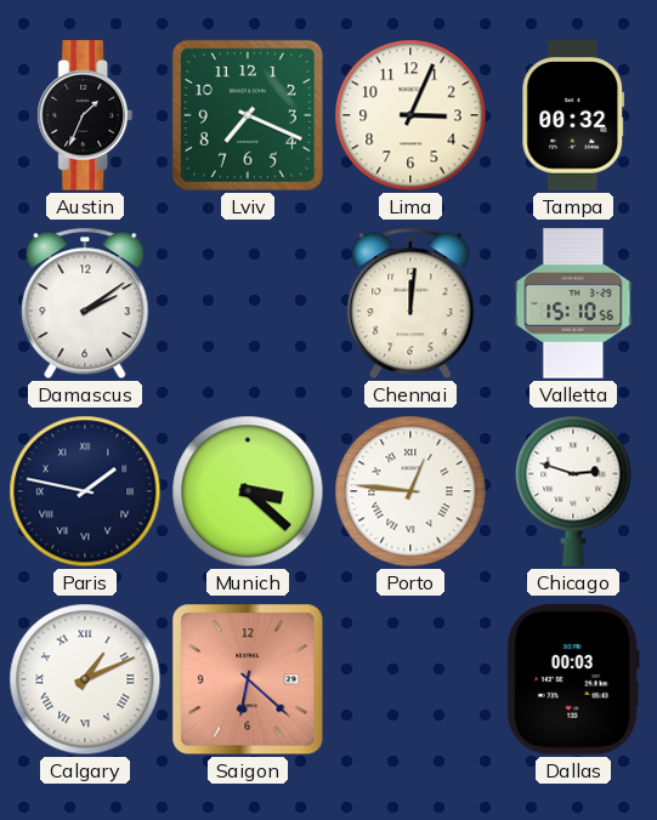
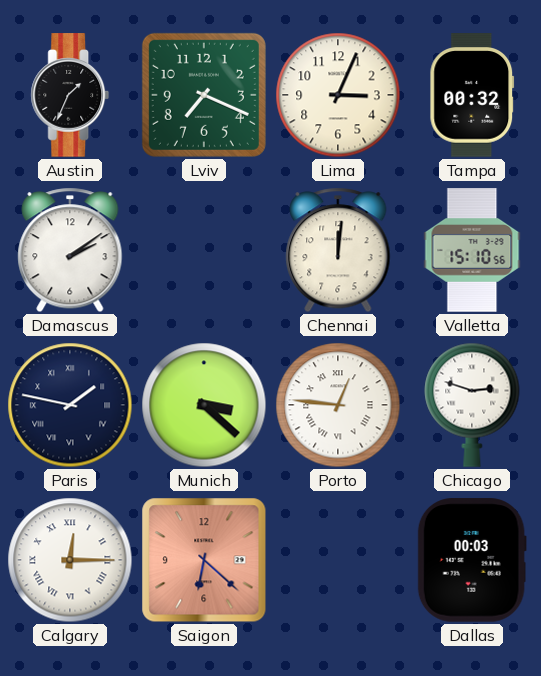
Calgary: 1:11 -> 12:15
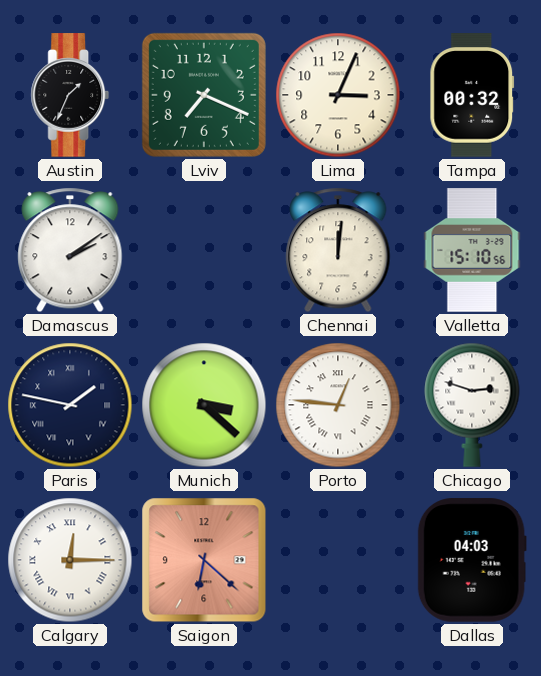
Dallas: 00:03 -> 04:03
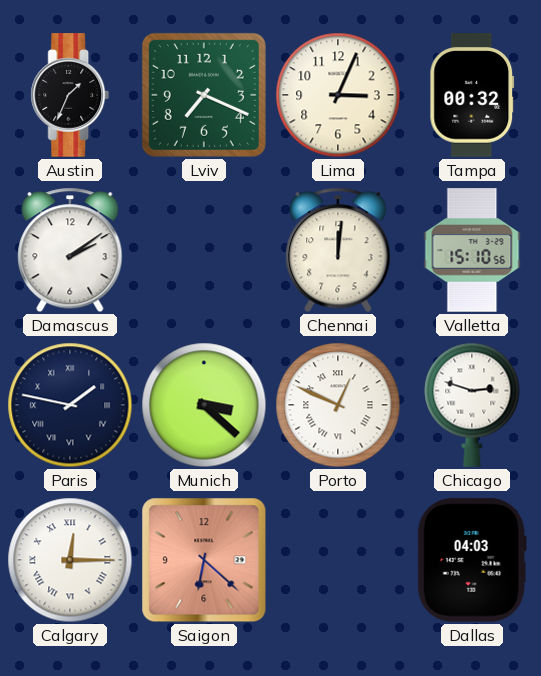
Porto: 12:46 -> 12:49
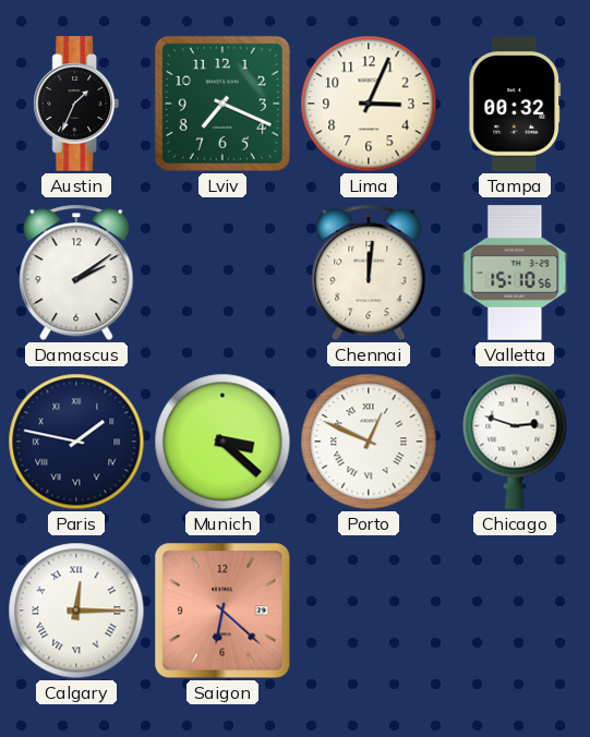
Dallas: 04:03 -> none
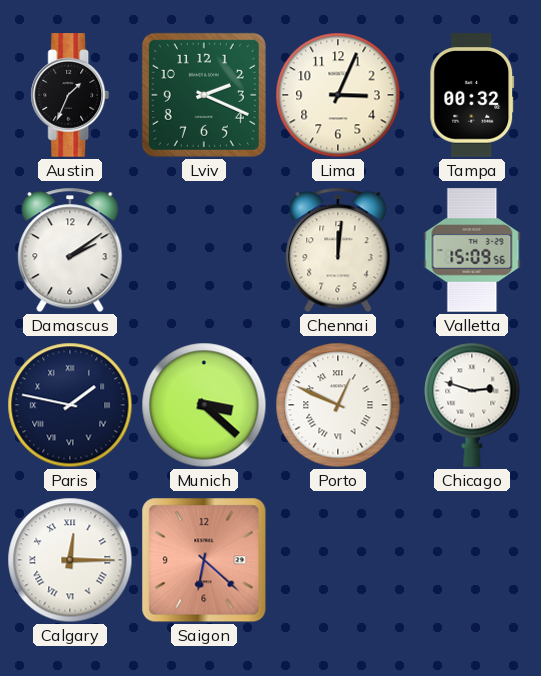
Lviv: 7:19 -> 2:19
Valletta: 15:10 -> 15:09
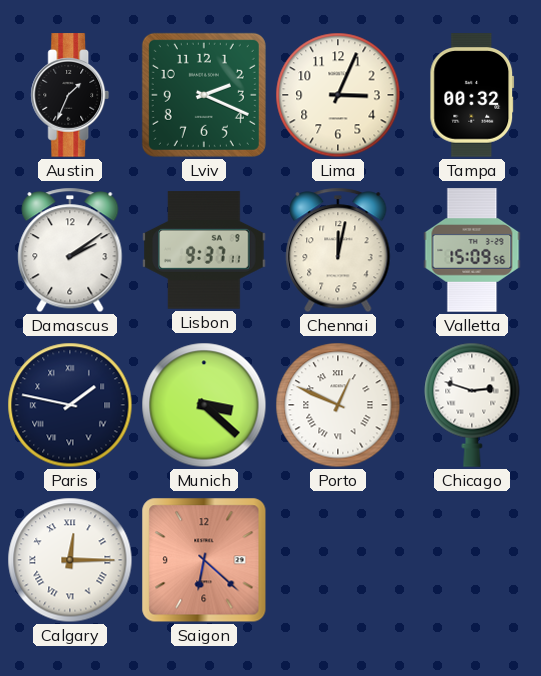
Lisbon: none -> 9:37
Chennai: 12:01 -> 12:02
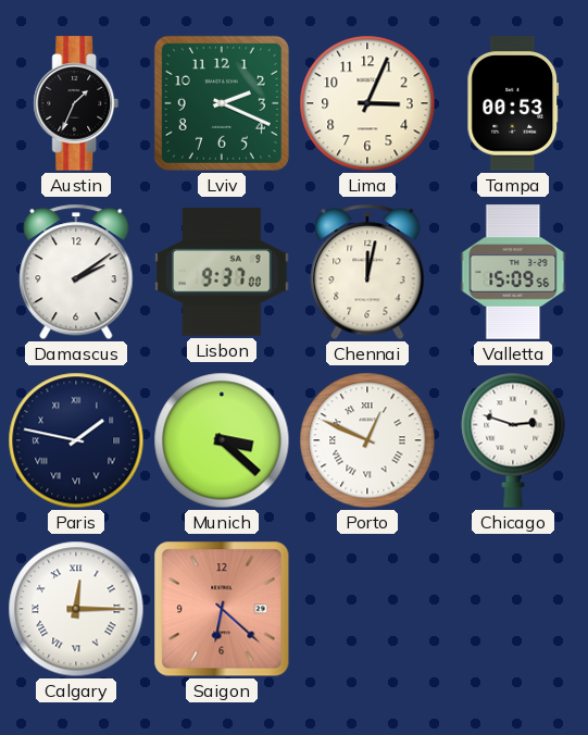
Tampa: 00:32 -> 00:53
Lisbon: 9:37:11 -> 9:37:00
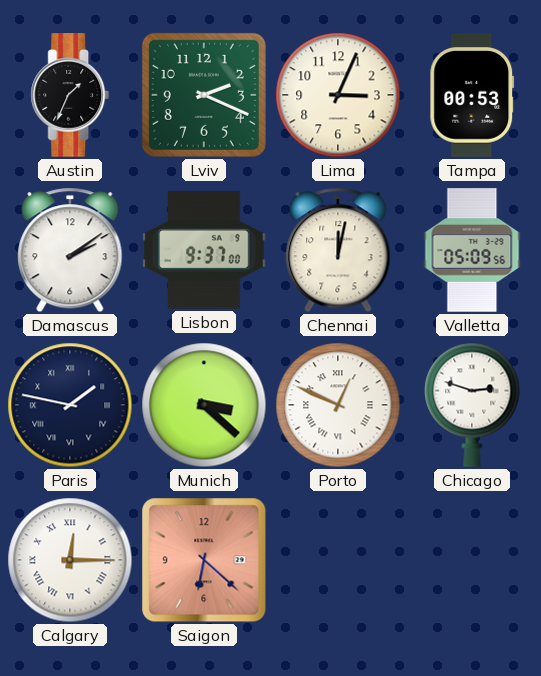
Valletta: 15:09 -> 05:09
